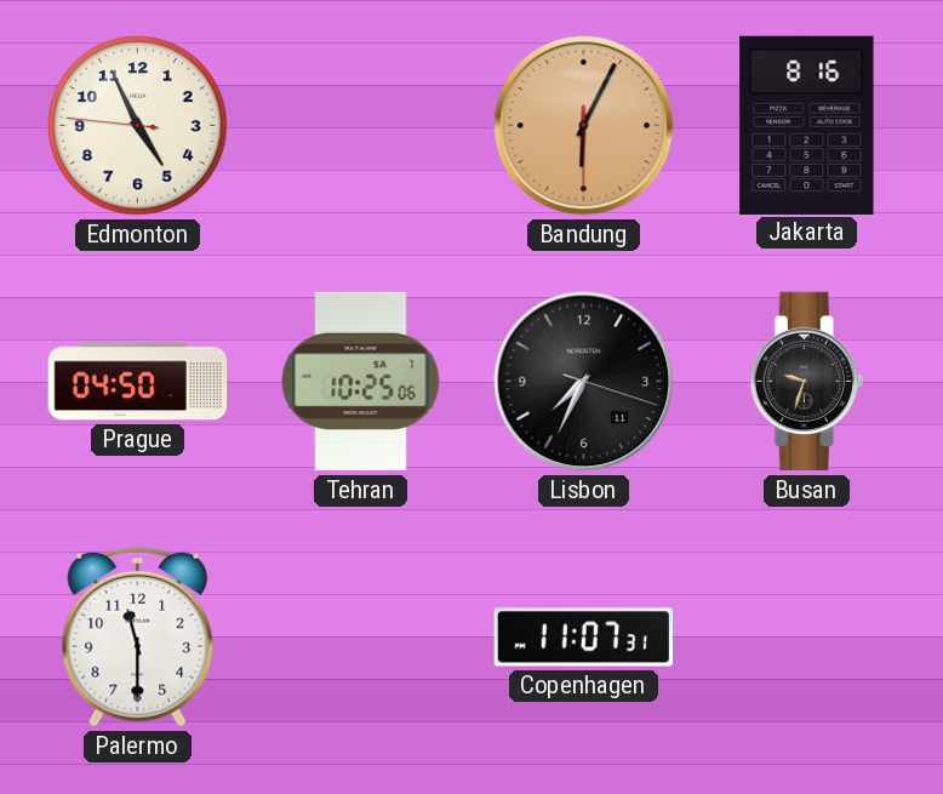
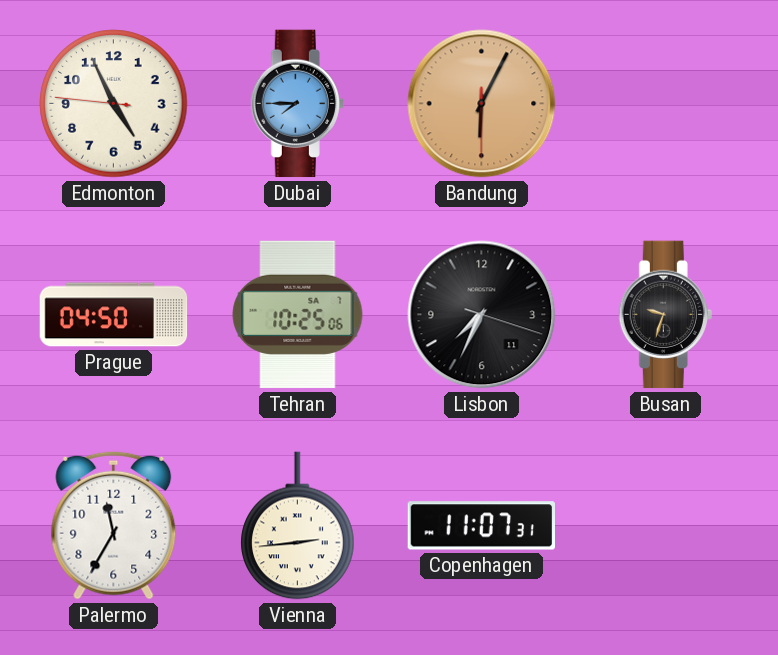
Dubai: none -> 7:45
Jakarta: 8:16 -> none
Palermo: 11:30 -> 11:35
Vienna: none -> 2:44
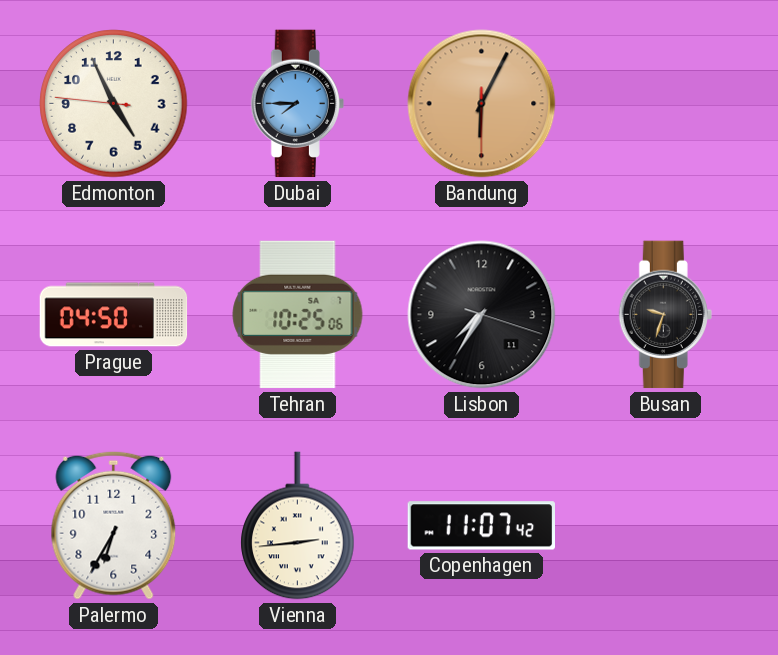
Lisbon: 7:34 -> 7:35
Palermo: 11:35 -> 6:35
Copenhagen: 11:07:31 -> 11:07:42
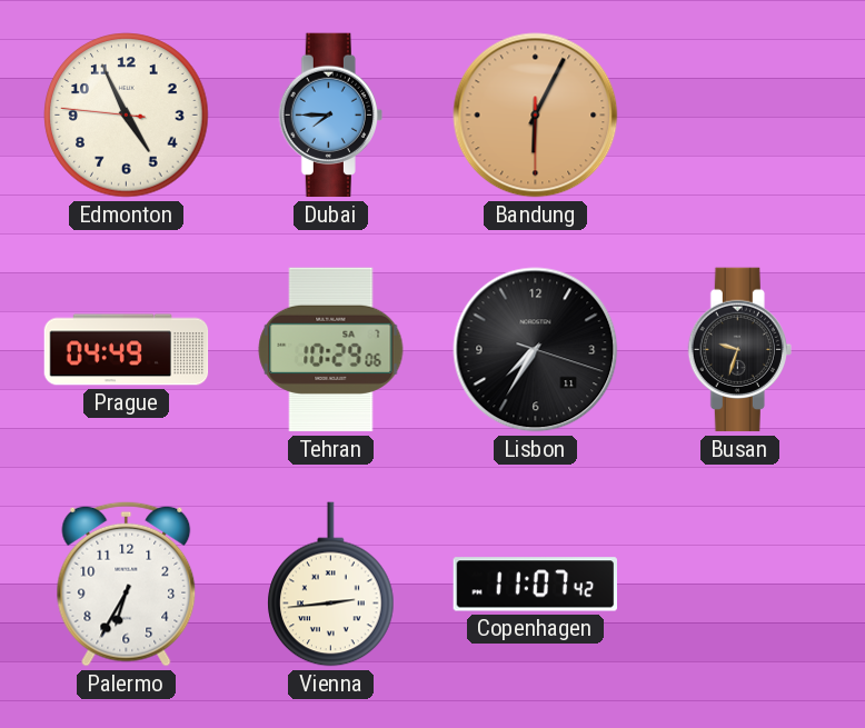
Prague: 04:50 -> 04:49
Tehran: 10:25 -> 10:29
